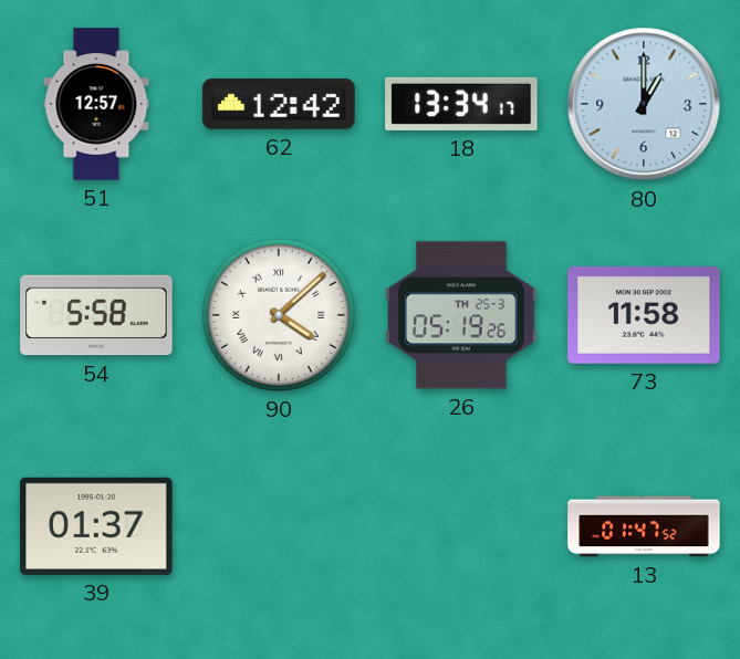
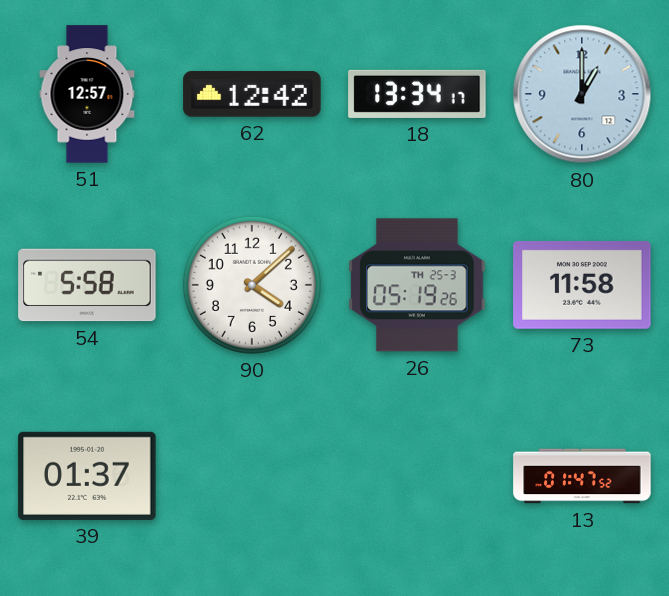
90 numerals: Roman -> Arabic
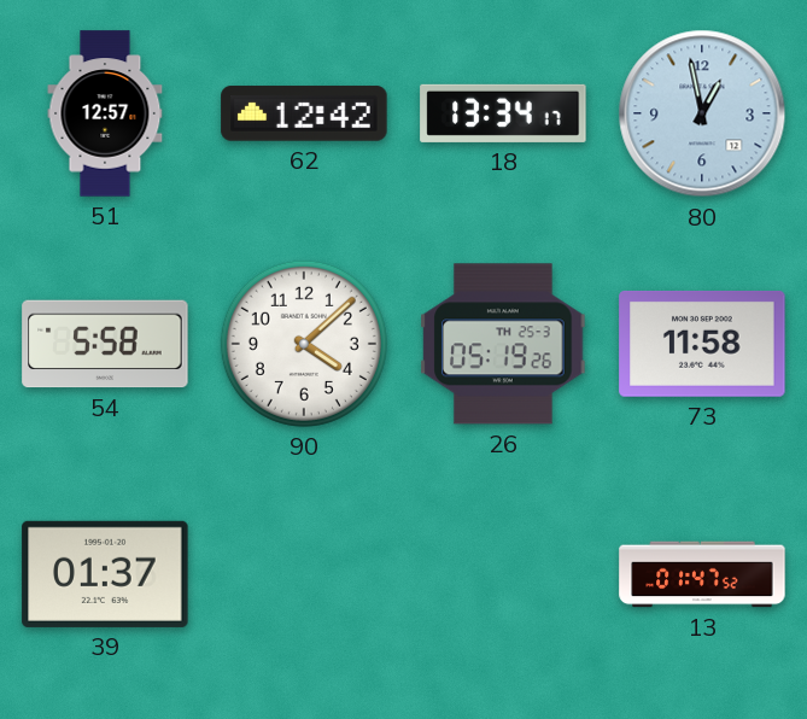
80: 1:00 -> 12:58
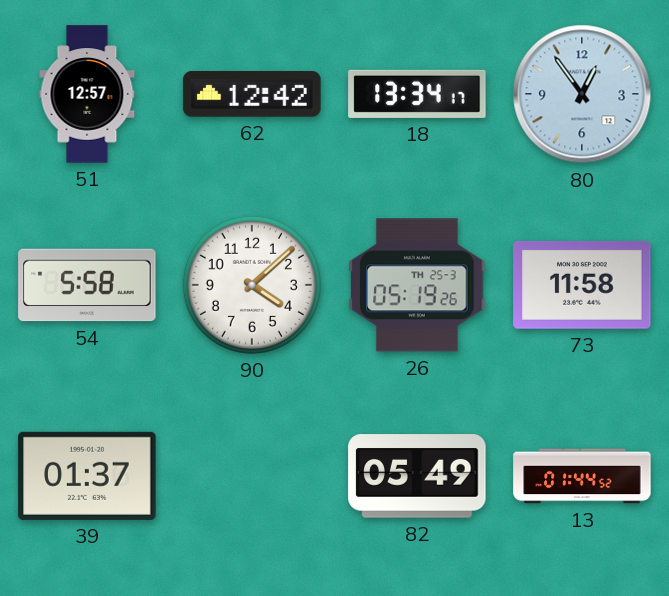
80: 12:58 -> 12:54
82: none -> 05:49
13: 01:47 -> 01:44
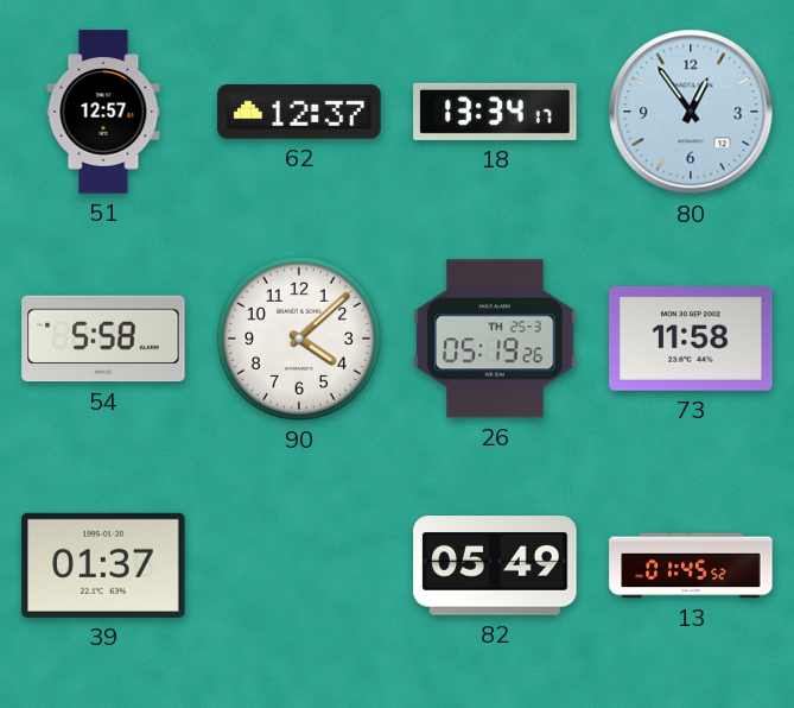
62: 12:42 -> 12:37
13: 01:44 -> 01:45
